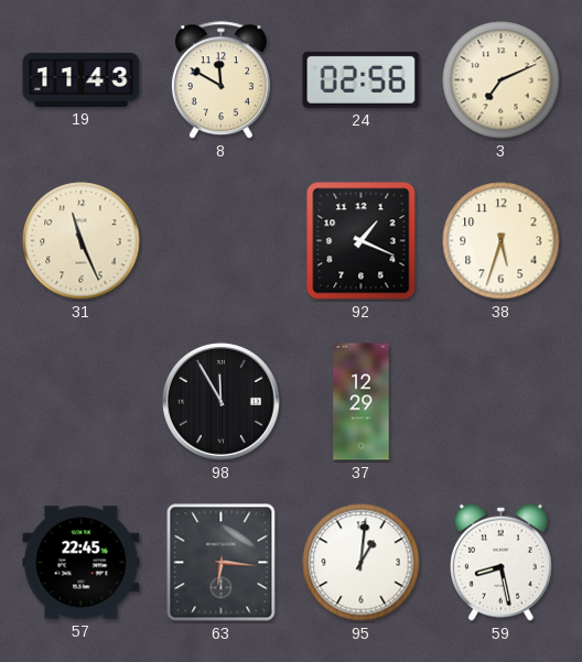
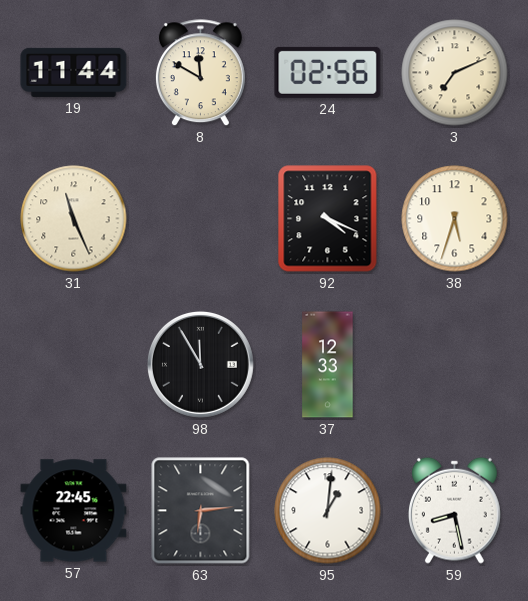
19: 11:43 -> 11:44
92: 1:19 -> 4:19
37: 12:29 -> 12:33
63: 6:16 -> 6:14
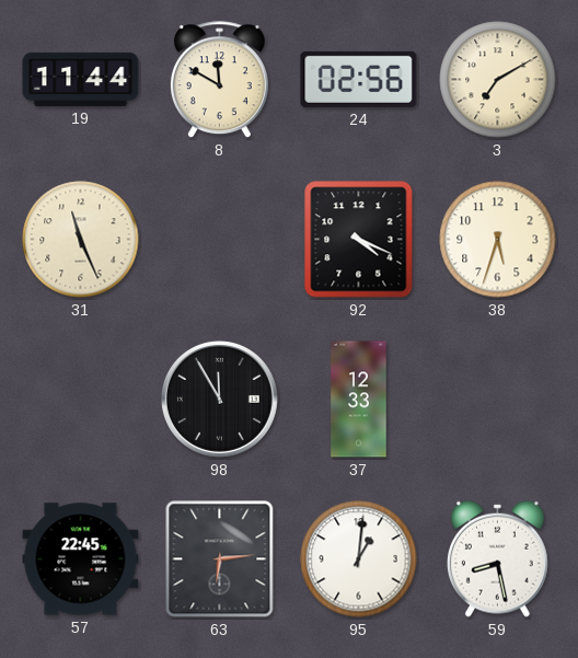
3: 7:11 -> 7:10
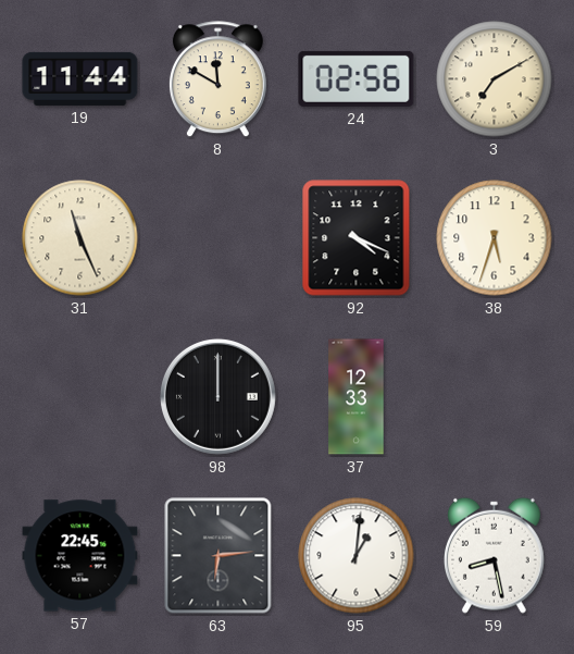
98: 11:55 -> 12:00
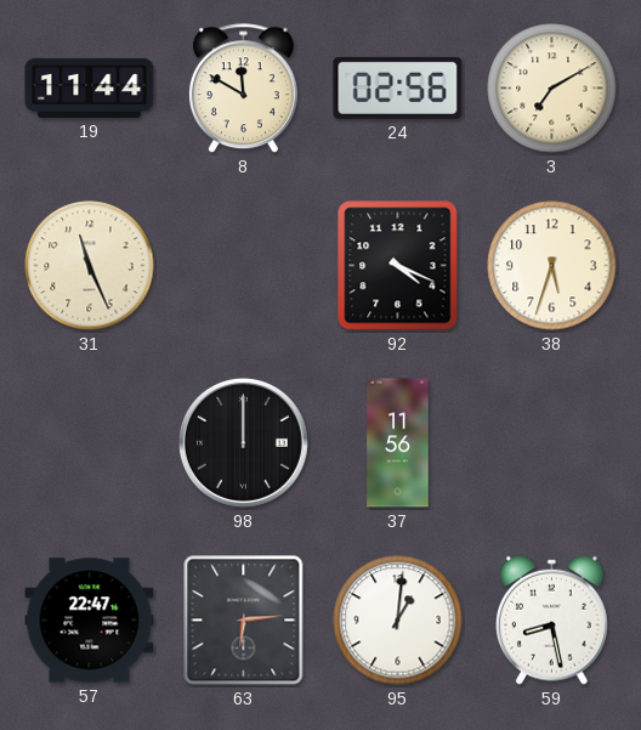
37: 12:33 -> 11:56
57: 22:45 -> 22:47
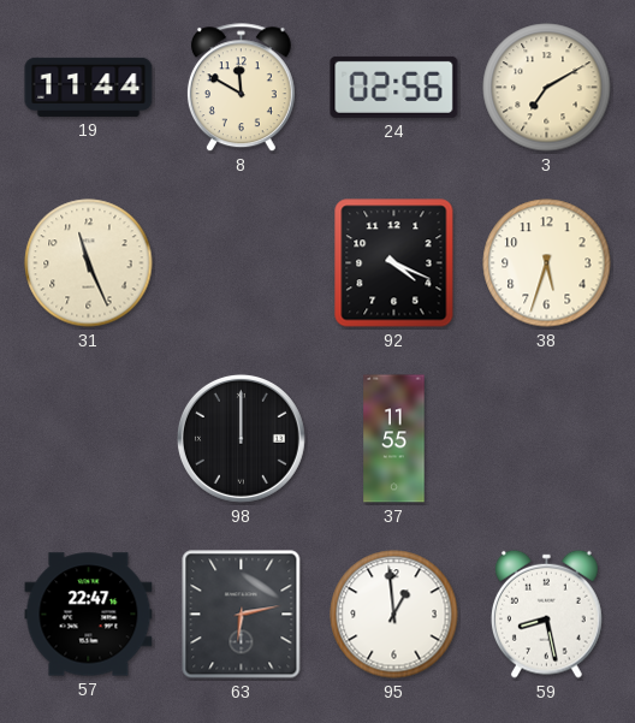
37: 11:56 -> 11:55
63: 6:14 -> 6:13
95: 1:01 -> 12:59
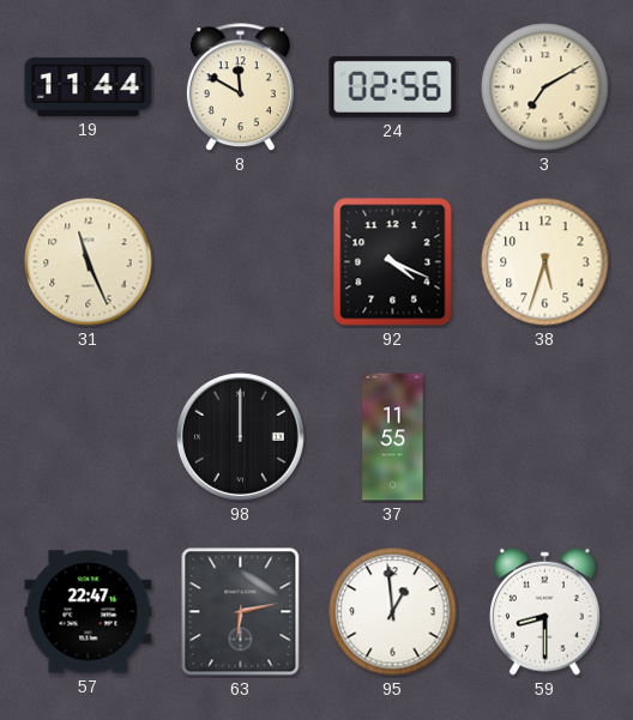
59: 8:28 -> 8:30
